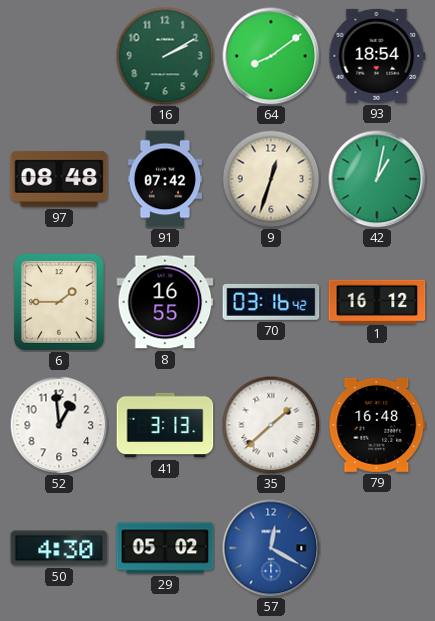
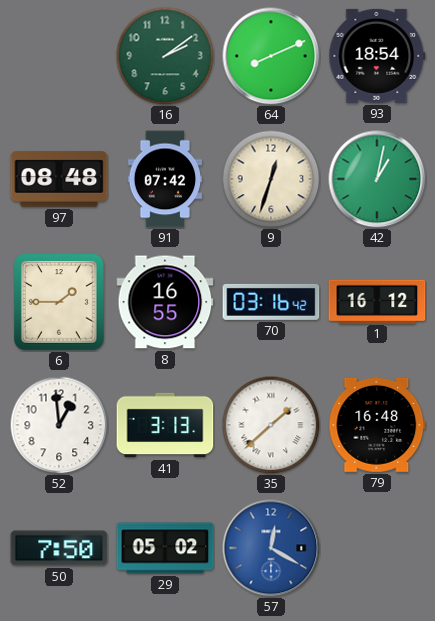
16: 2:10 -> 2:09
64: 8:09 -> 8:11
50: 4:30 -> 7:50
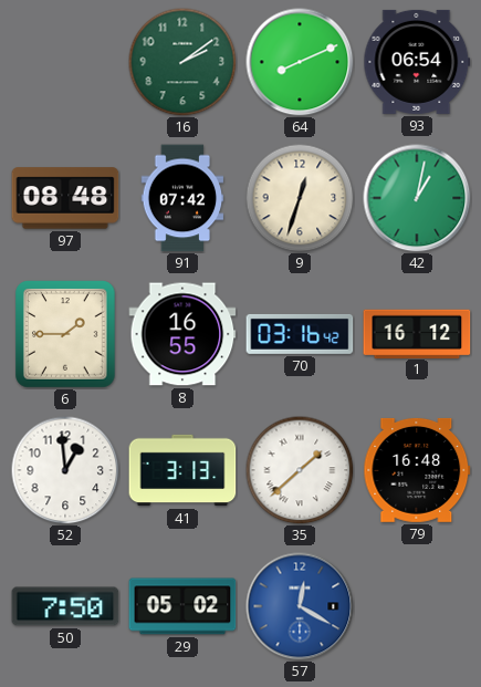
93: 18:54 -> 06:54
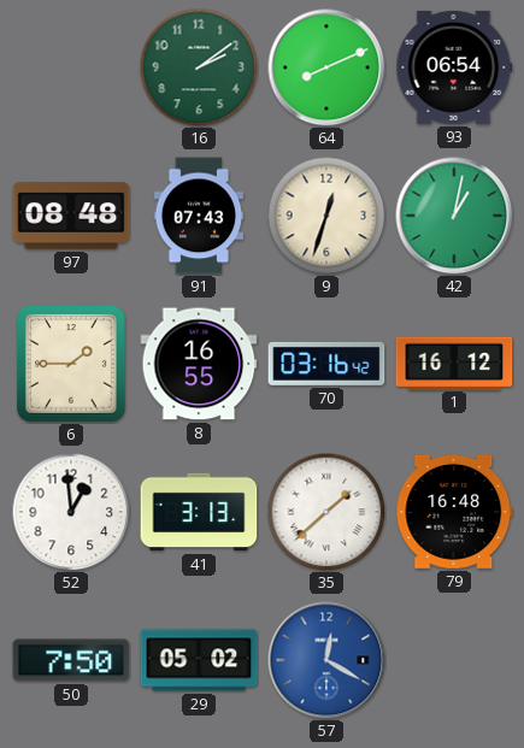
91: 07:42 -> 07:43
